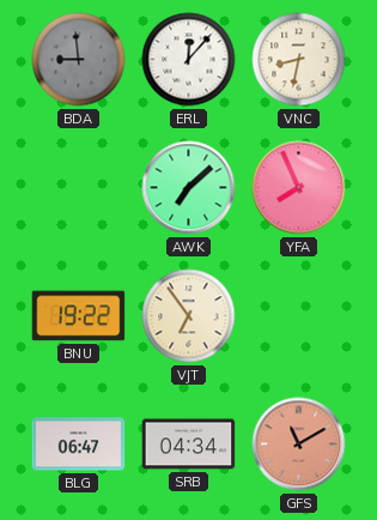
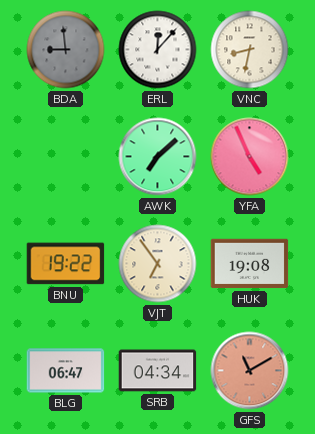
YFA: 7:56 -> 4:56
HUK: none -> 19:08
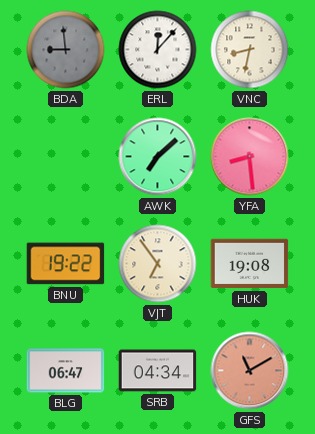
YFA: 4:56 -> 8:29
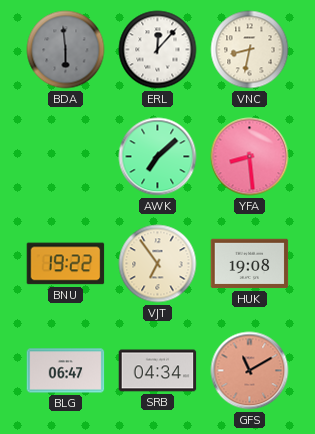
BDA: 8:59 -> 5:59
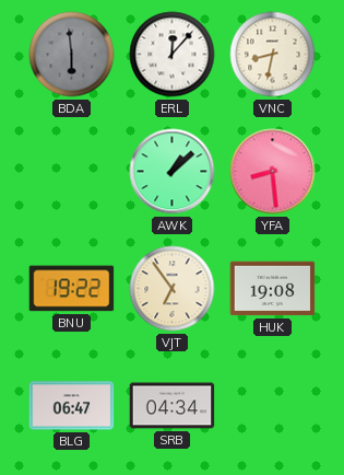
AWK: 7:08 -> 1:08
GFS: 11:10 -> none
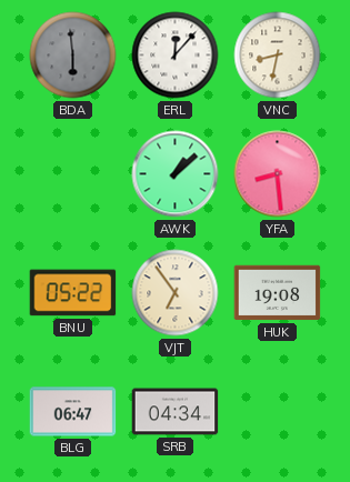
BNU: 19:22 -> 05:22
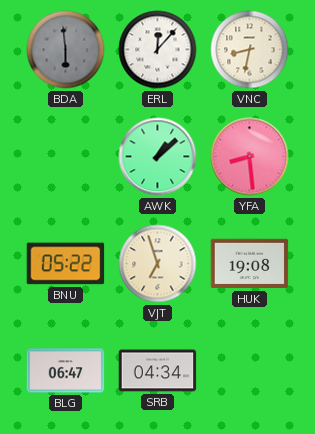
VJT: 6:54 -> 6:57
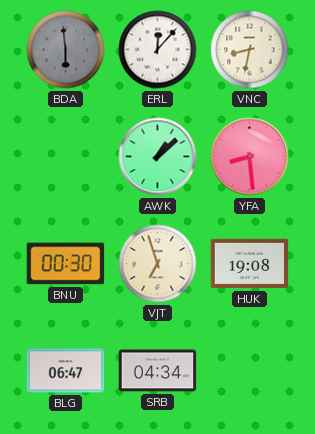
BNU: 05:22 -> 00:30
